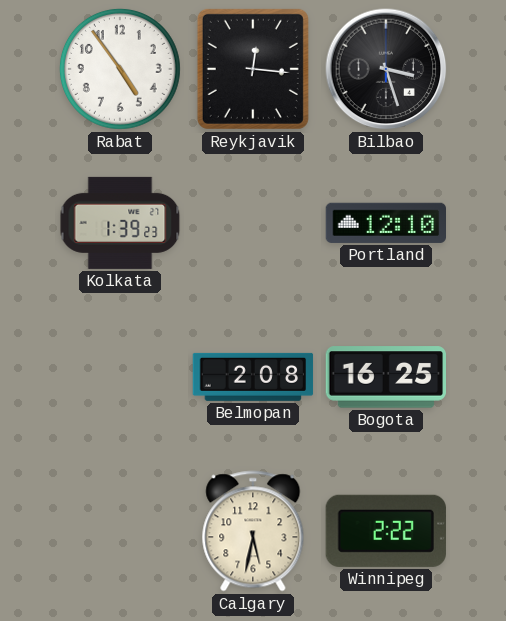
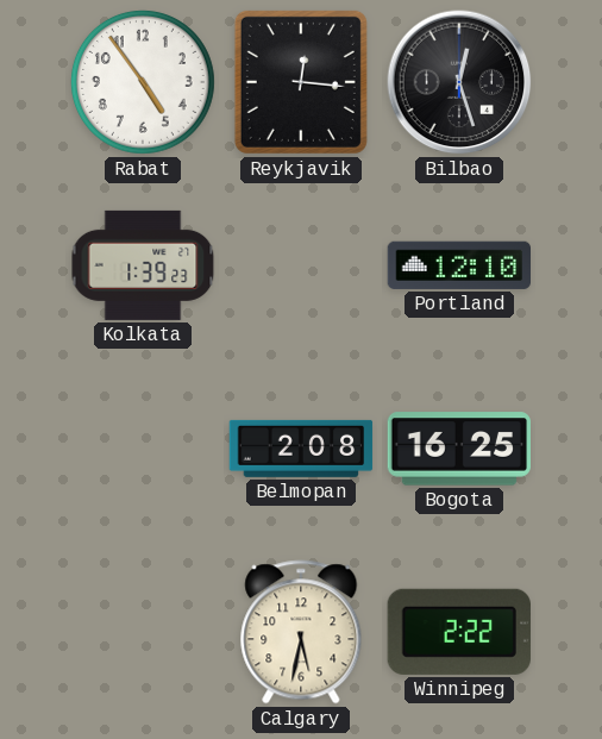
Bilbao: 3:27 -> 12:27
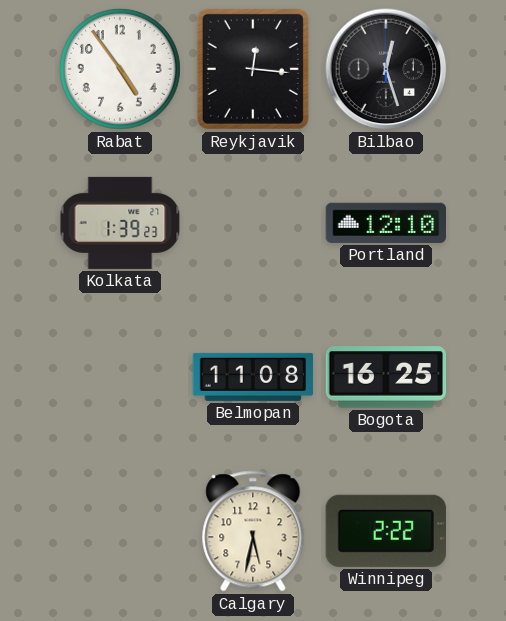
Belmopan: 2:08 -> 11:08
